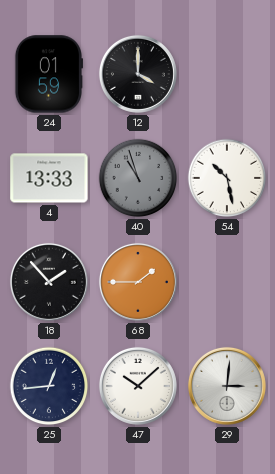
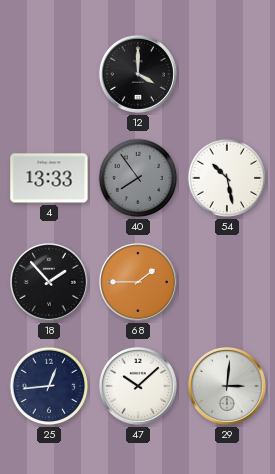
24: 01:59 -> none
40: 10:57 -> 7:54
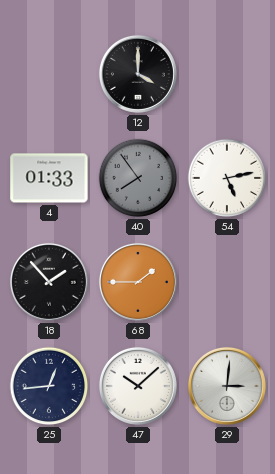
4: 13:33 -> 01:33
54: 10:28 -> 5:13
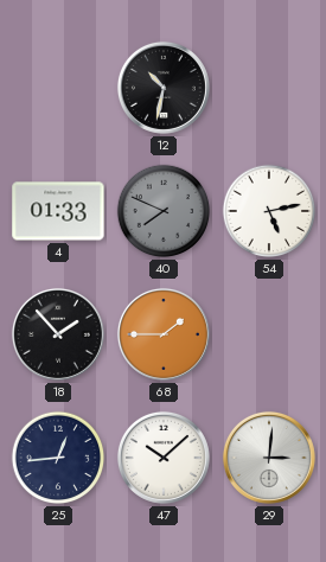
12: 4:00 -> 10:32
40: 7:54 -> 7:49
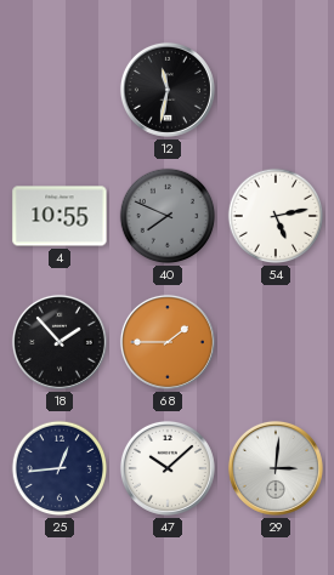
12: 10:32 -> 11:32
4: 01:33 -> 10:55
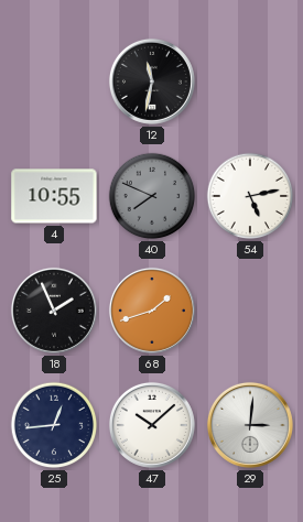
18: 1:53 -> 1:56
68: 1:45 -> 1:42
